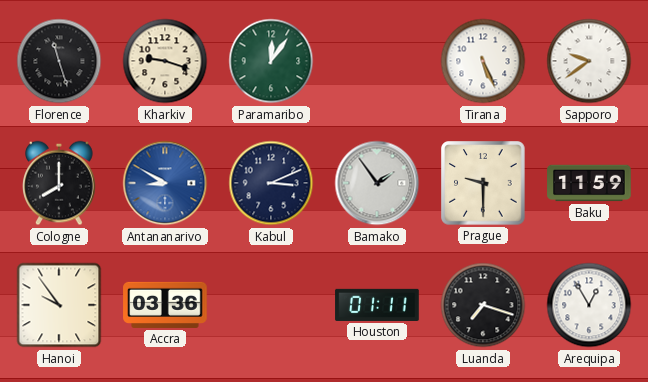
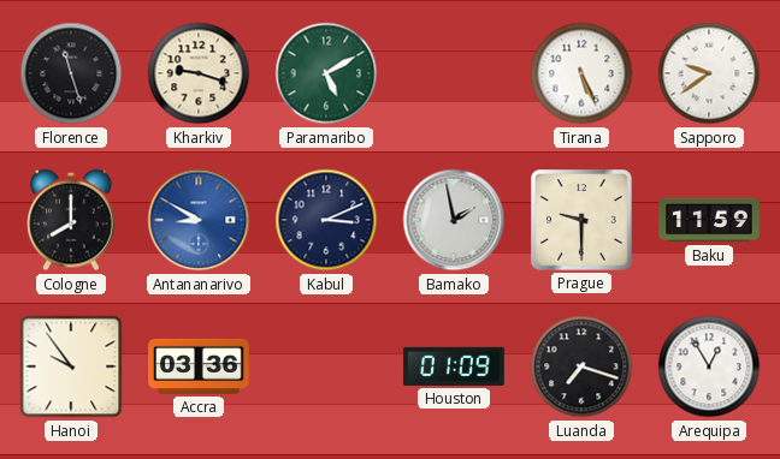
Paramaribo: 12:06 -> 5:10
Bamako: 1:54 -> 1:58
Houston: 01:11 -> 01:09
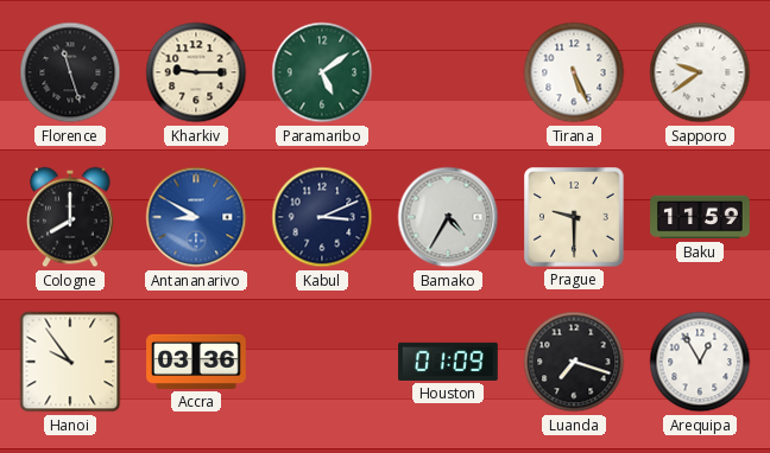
Kharkiv: 9:18 -> 9:15
Paramaribo: 5:10 -> 5:09
Bamako: 1:58 -> 4:35
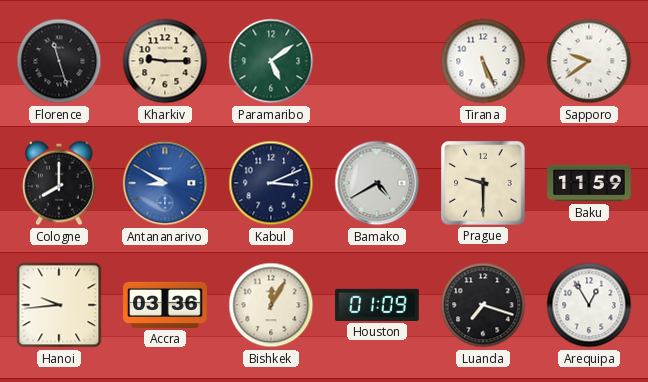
Bamako: 4:35 -> 4:40
Hanoi: 9:54 -> 9:44
Bishkek: none -> 12:05
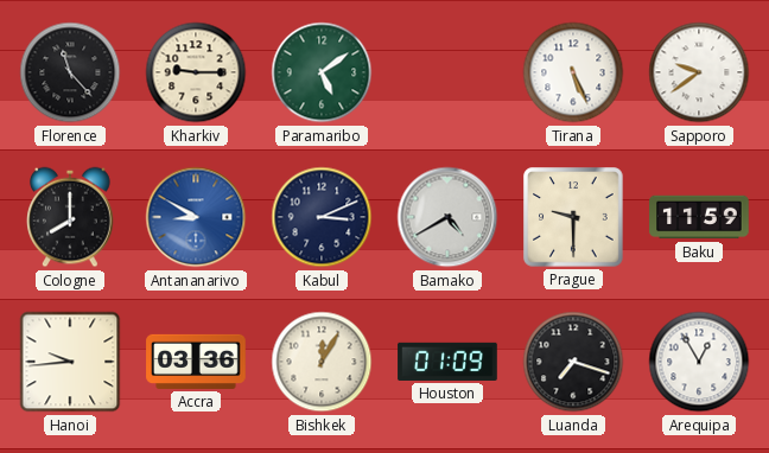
Florence: 11:27 -> 11:23
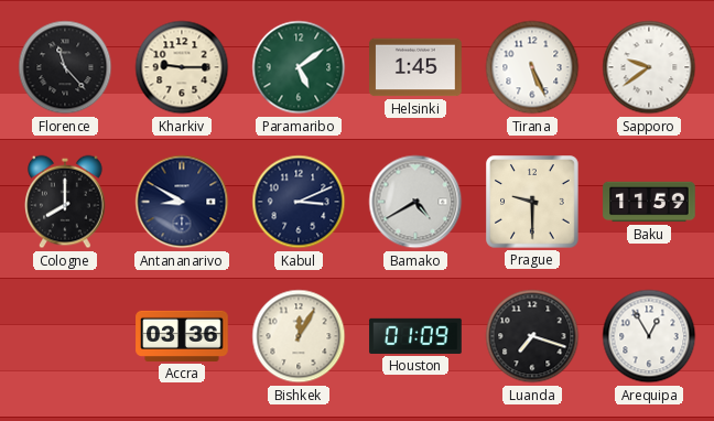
Helsinki: none -> 1:45
Antananarivo dial: blue -> navy
Hanoi: 9:44 -> none
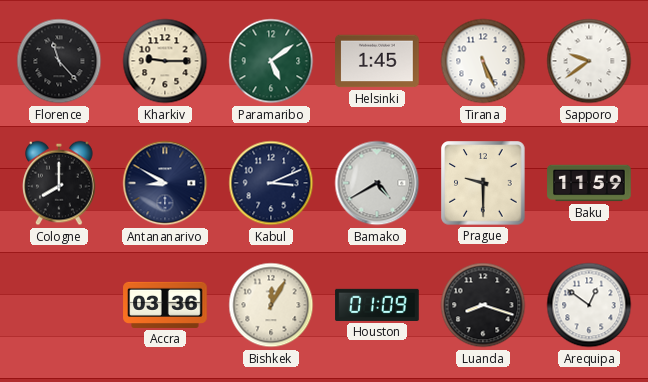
Luanda: 7:18 -> 8:18
Arequipa: 12:55 -> 12:51
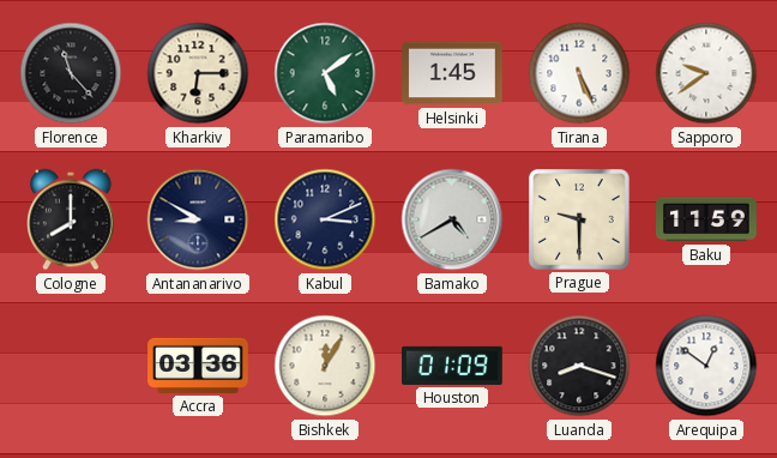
Kharkiv: 9:15 -> 6:15
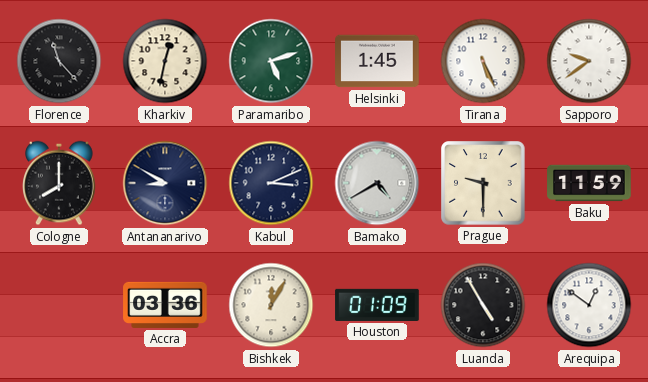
Kharkiv: 6:15 -> 12:32
Paramaribo: 5:09 -> 5:12
Luanda: 8:18 -> 4:55
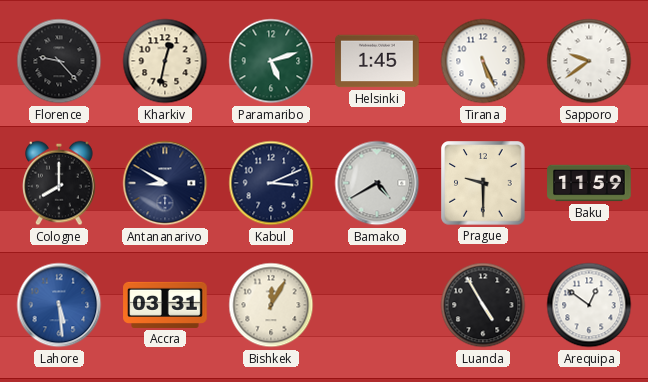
Florence: 11:23 -> 9:23
Lahore: none -> 5:29
Accra: 03:36 -> 03:31
Houston: 01:09 -> none
